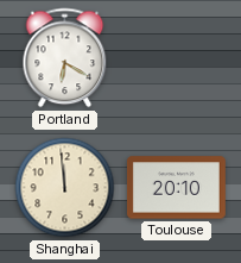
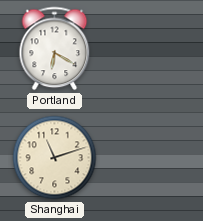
Shanghai: 11:59 -> 11:12
Toulouse: 20:10 -> none
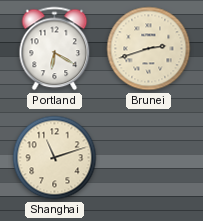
Brunei: none -> 2:42
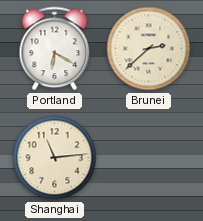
Brunei: 2:42 -> 2:38
Shanghai: 11:12 -> 11:14
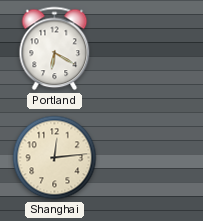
Brunei: 2:38 -> none
Shanghai: 11:14 -> 12:14
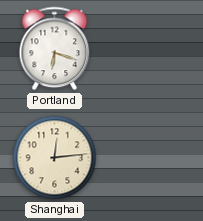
Portland: 6:20 -> 6:18
